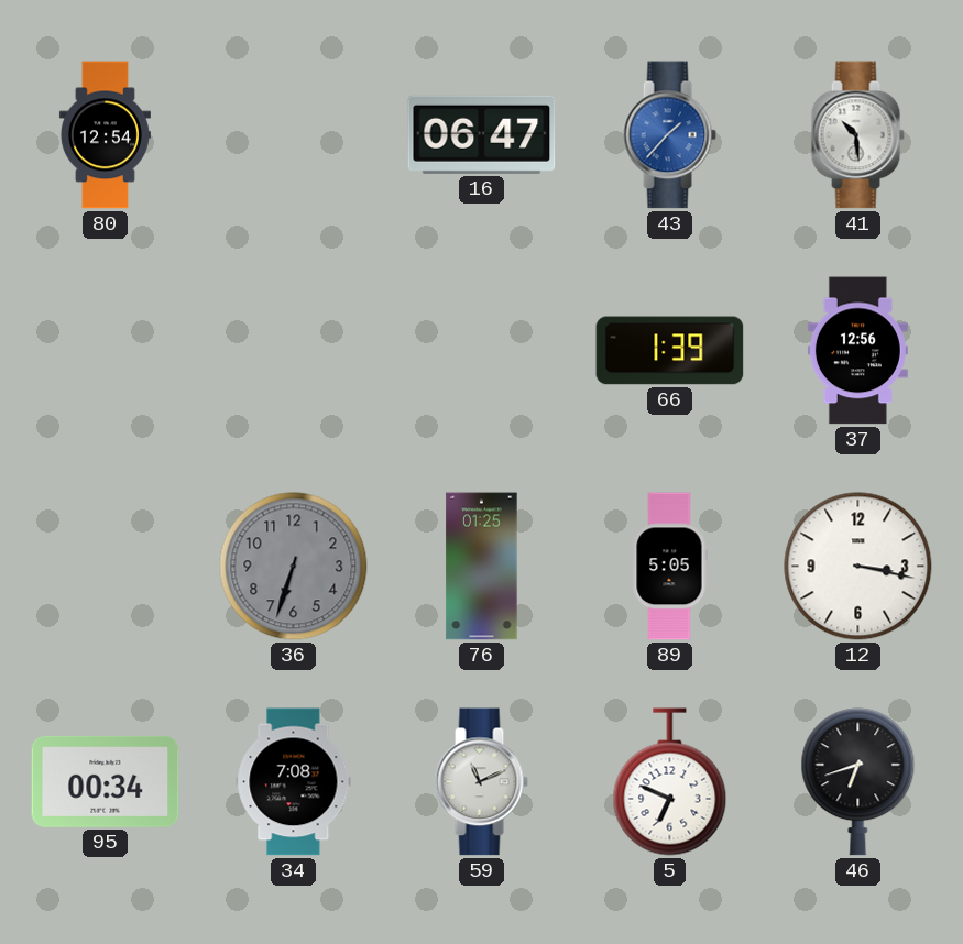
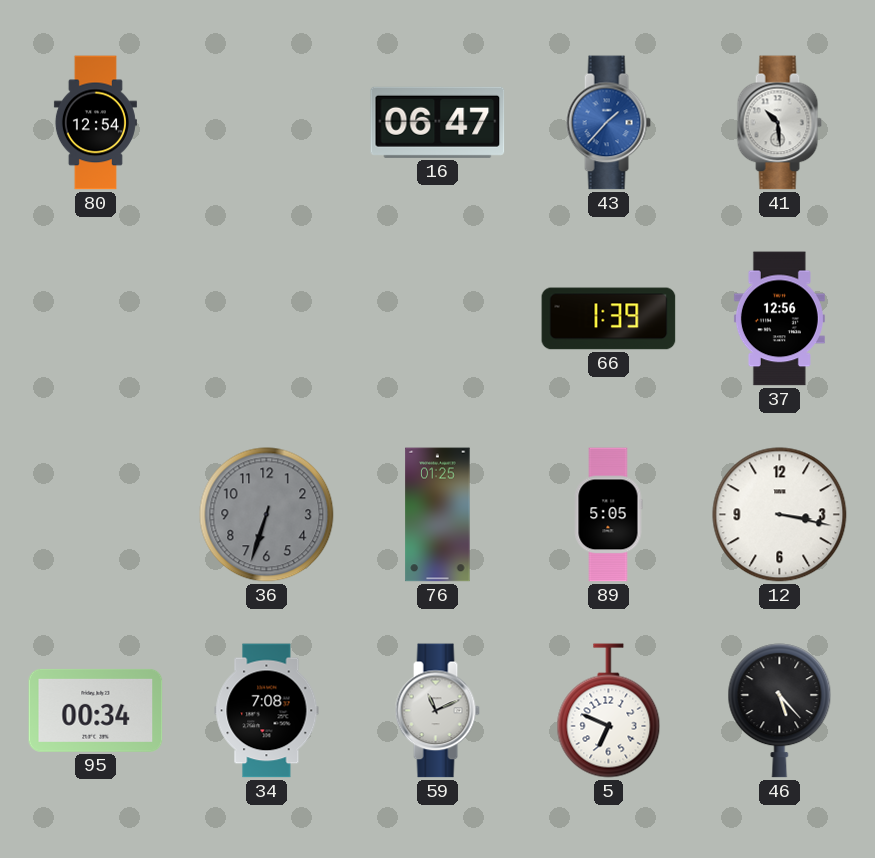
46: 6:42 -> 5:23
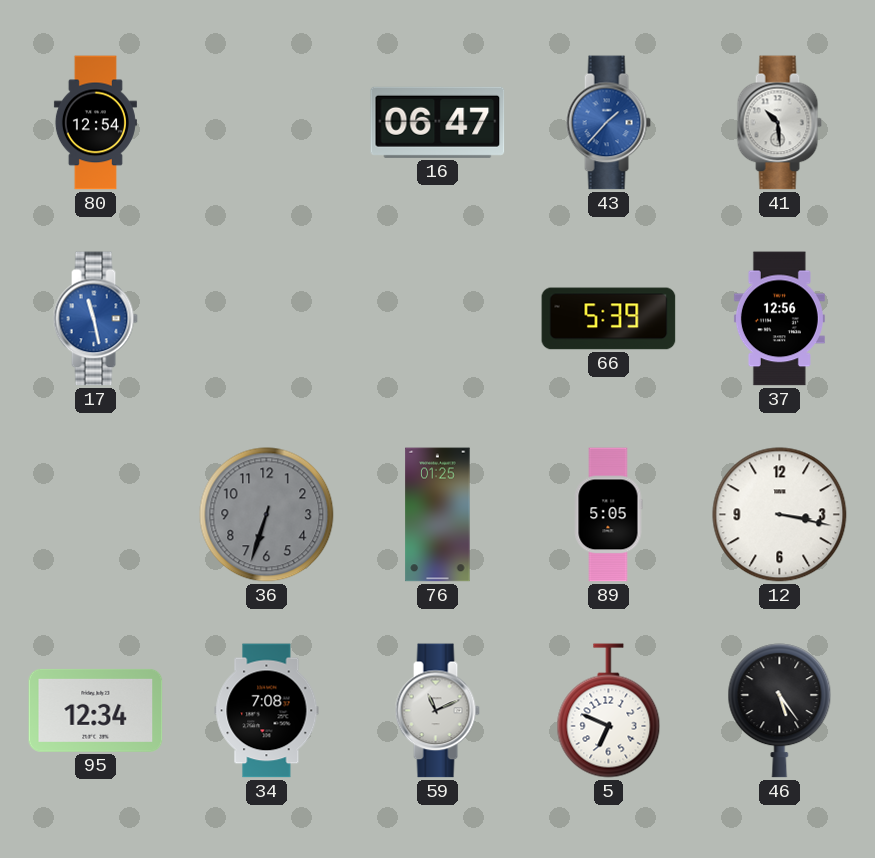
17: none -> 11:28
66: 1:39 -> 5:39
95: 00:34 -> 12:34
46: 5:23 -> 5:24
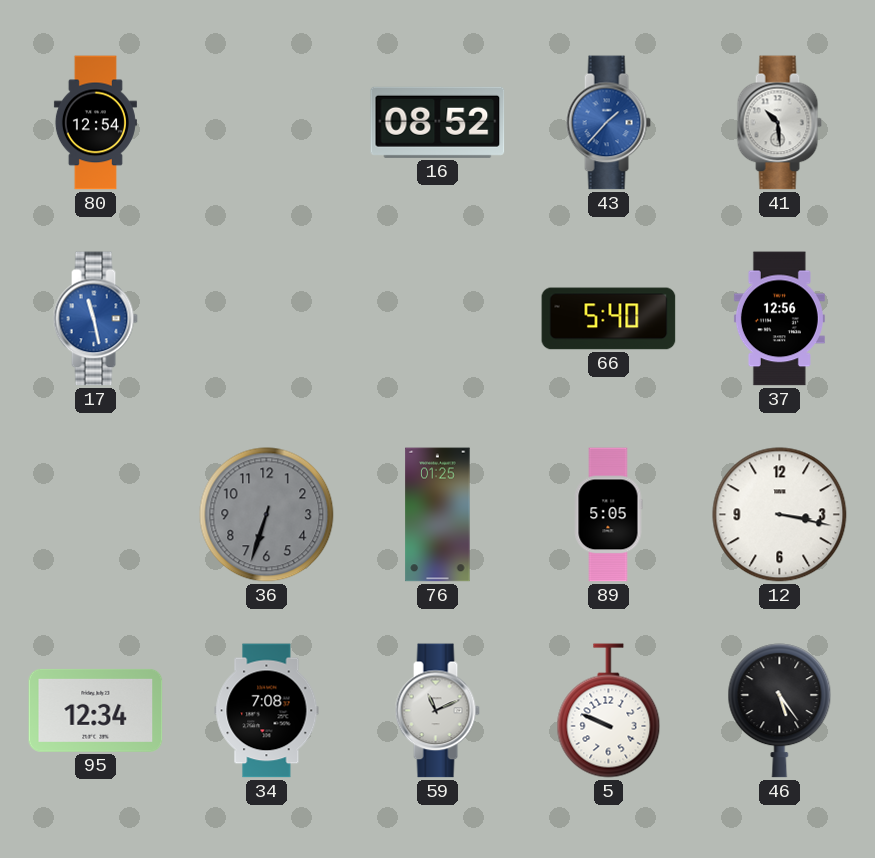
16: 06:47 -> 08:52
66: 5:39 -> 5:40
5: 6:49 -> 9:49
